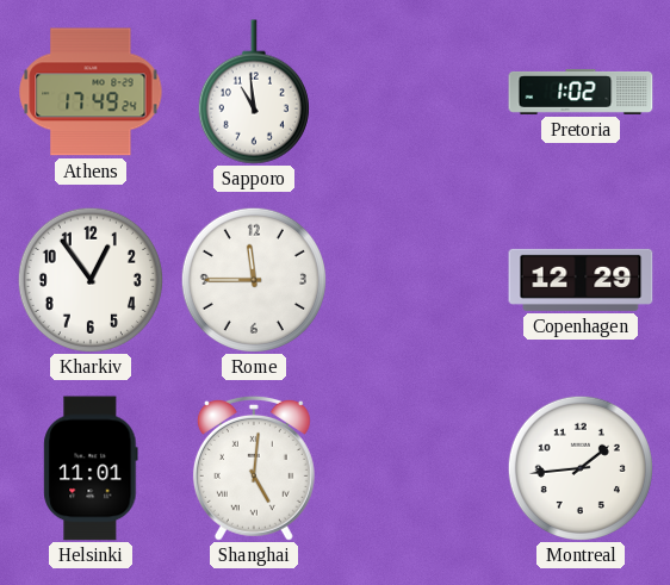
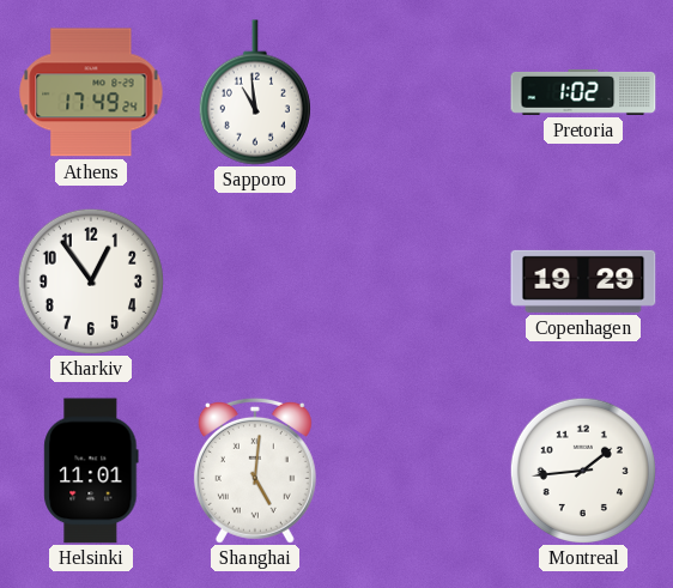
Rome: 11:45 -> none
Copenhagen: 12:29 -> 19:29
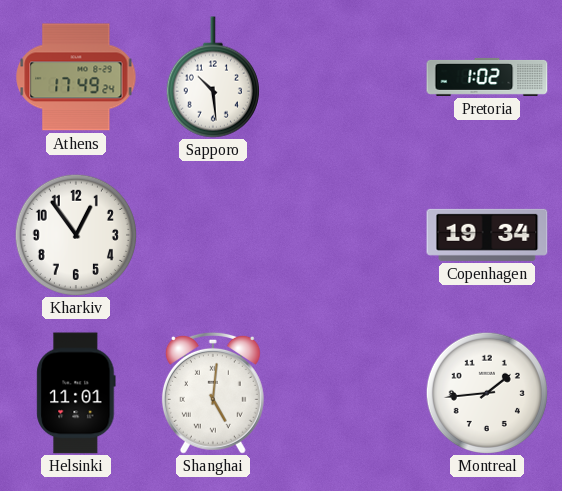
Sapporo: 10:59 -> 10:29
Copenhagen: 19:29 -> 19:34
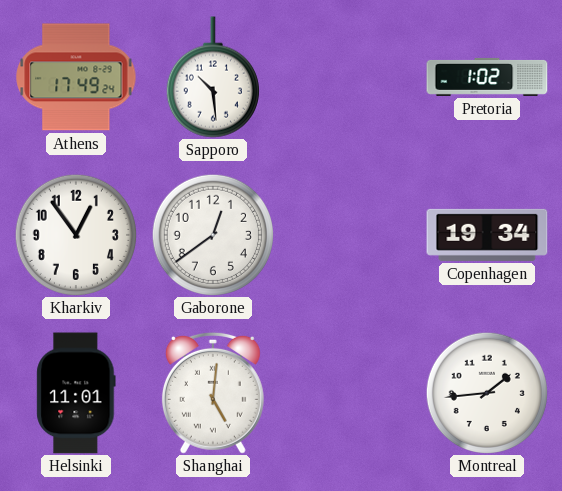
Gaborone: none -> 12:39
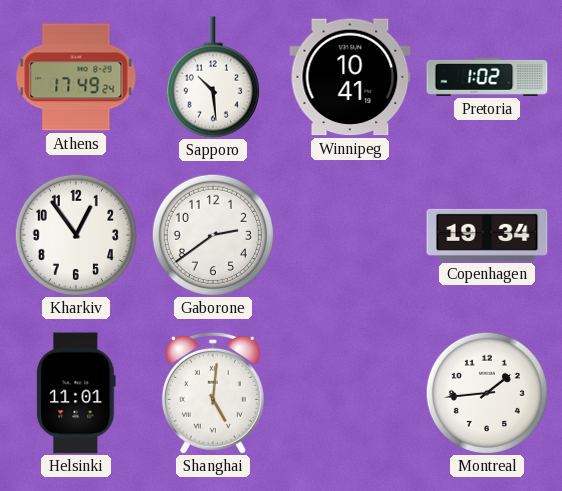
Winnipeg: none -> 10:41
Gaborone: 12:39 -> 2:39
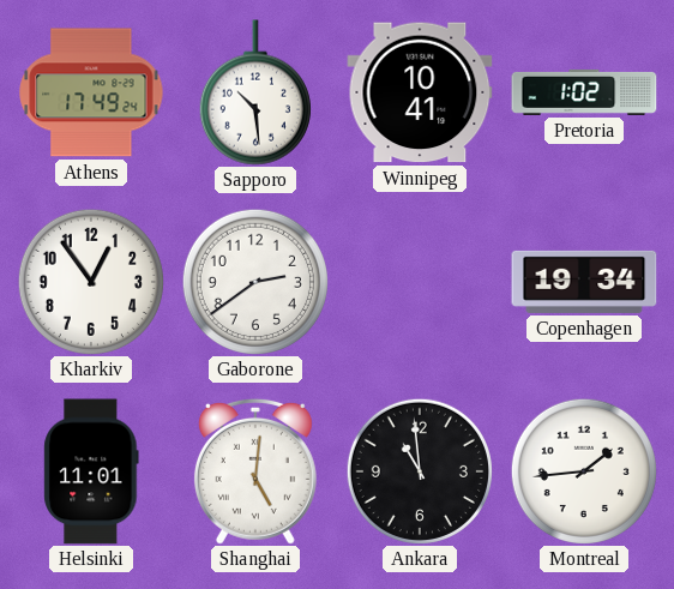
Ankara: none -> 10:59
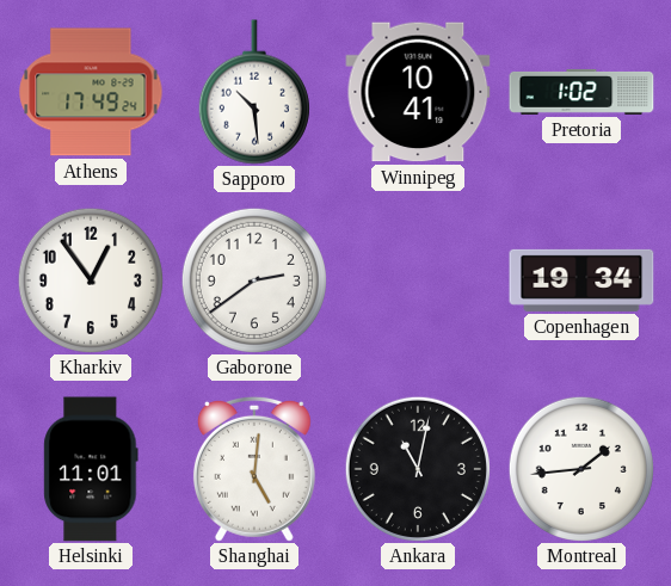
Ankara: 10:59 -> 11:02
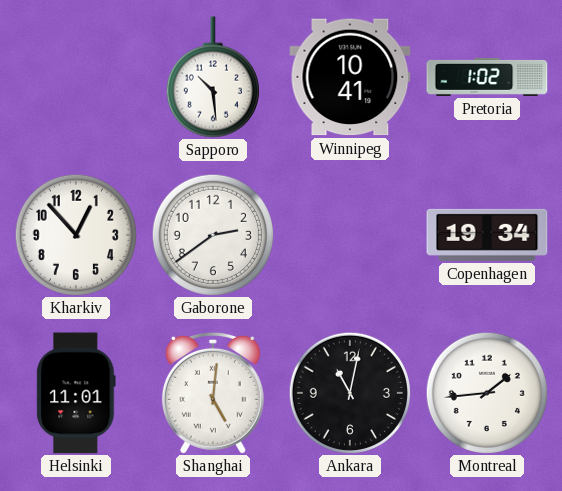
Athens: 17:49 -> none
Kharkiv: 12:54 -> 12:53
